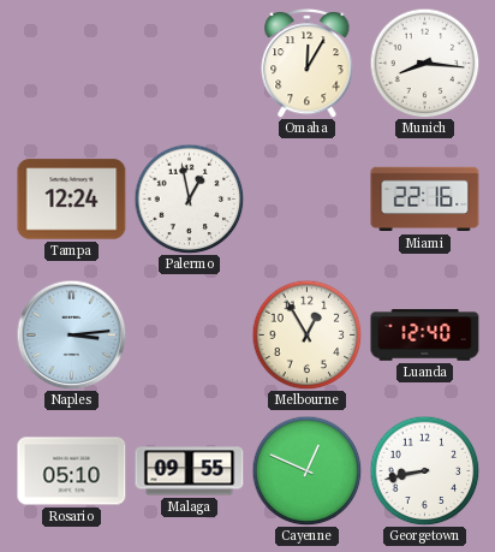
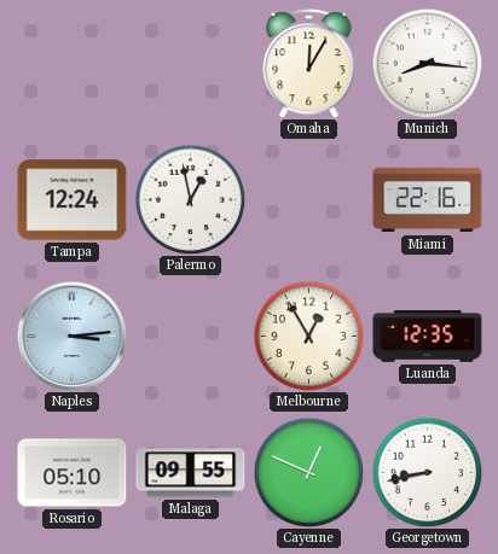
Luanda: 12:40 -> 12:35
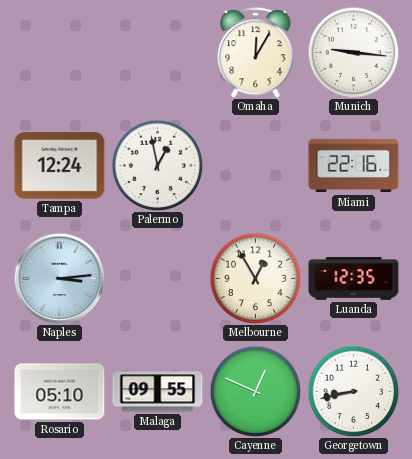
Munich: 8:16 -> 9:16
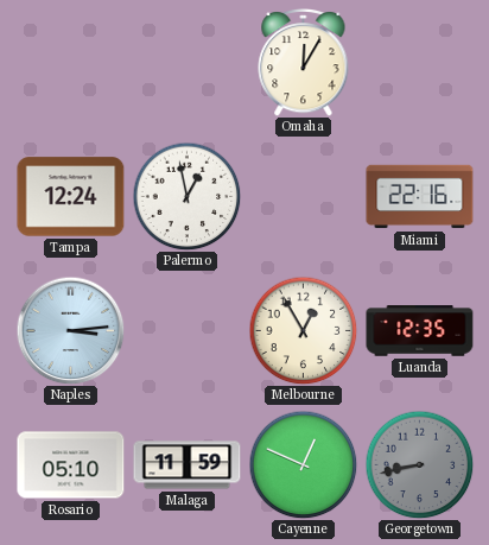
Munich: 9:16 -> none
Malaga: 09:55 -> 11:59
Georgetown dial: white -> grey
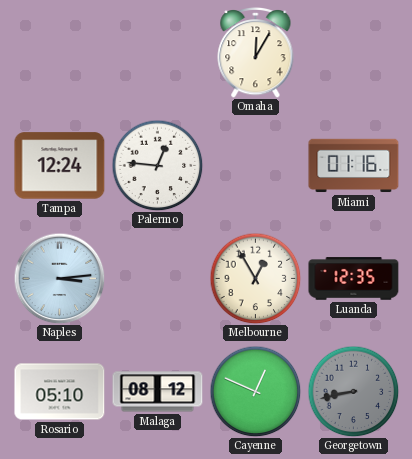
Palermo: 12:58 -> 12:46
Miami: 22:16 -> 01:16
Malaga: 11:59 -> 08:12
